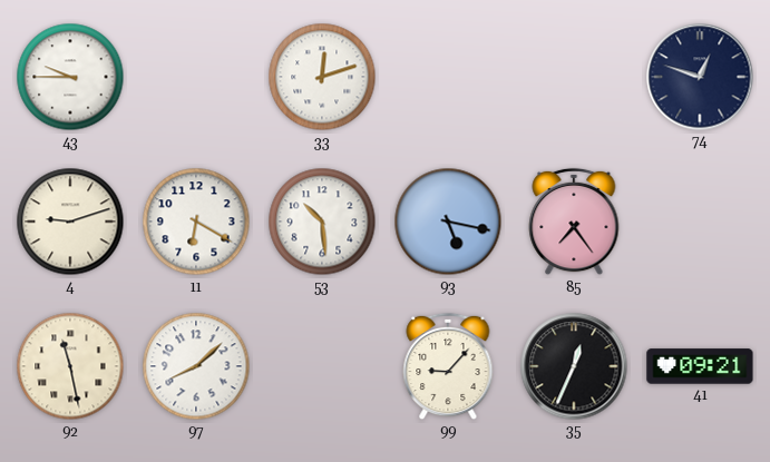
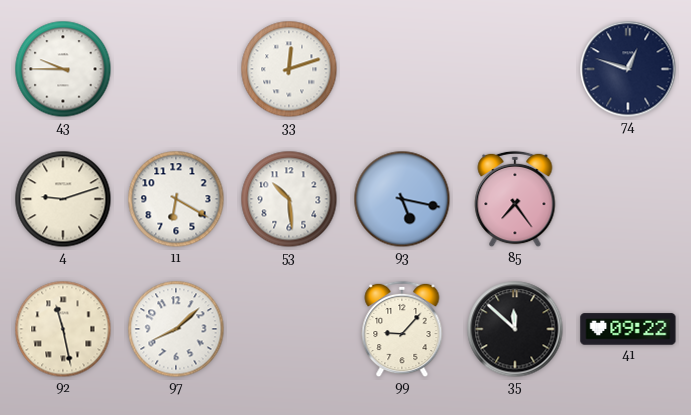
35: 12:34 -> 11:52
41: 09:21 -> 09:22
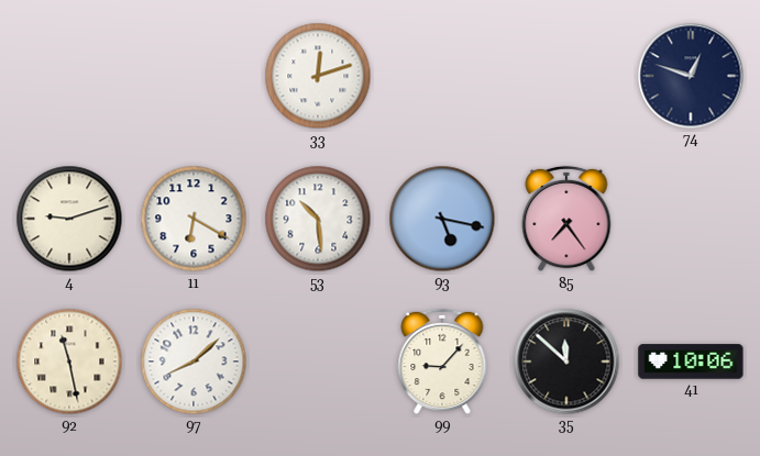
43: 9:45 -> none
41: 09:22 -> 10:06
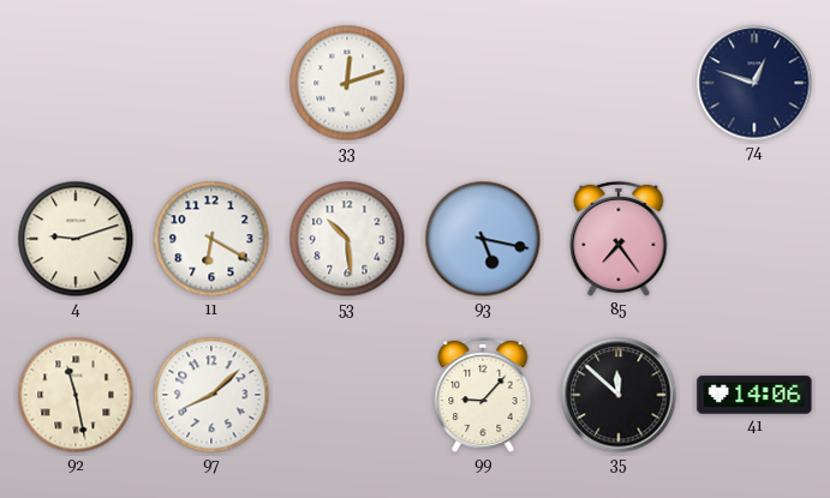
41: 10:06 -> 14:06
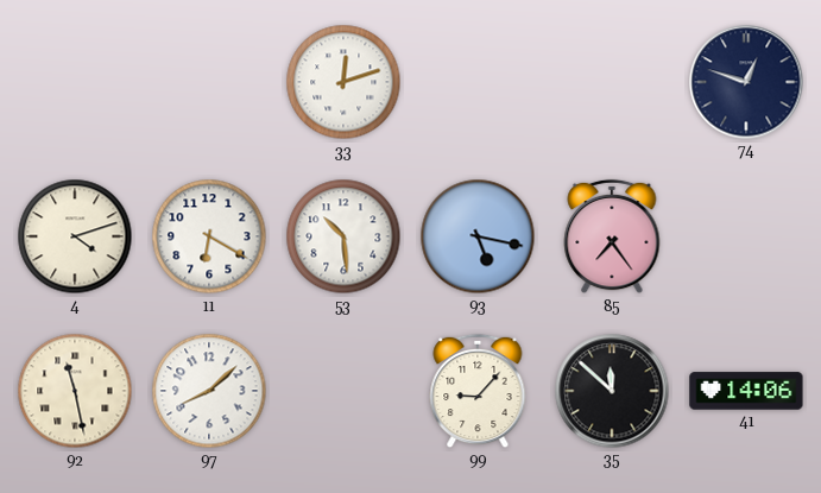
4: 9:12 -> 4:12
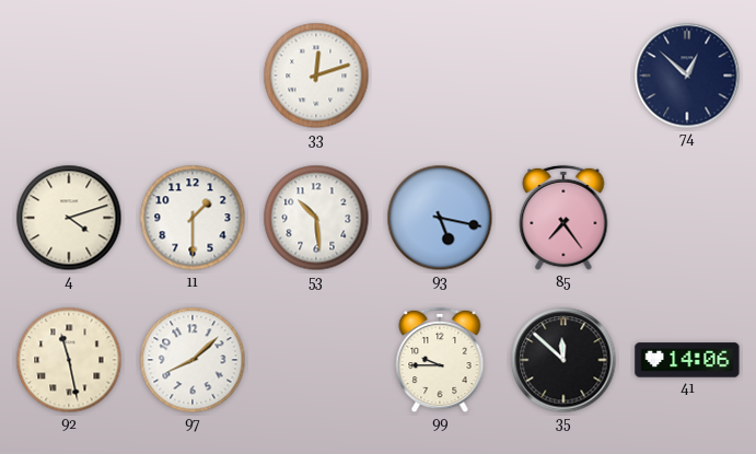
74: 12:48 -> 12:52
11: 6:20 -> 1:30
99: 9:07 -> 9:45
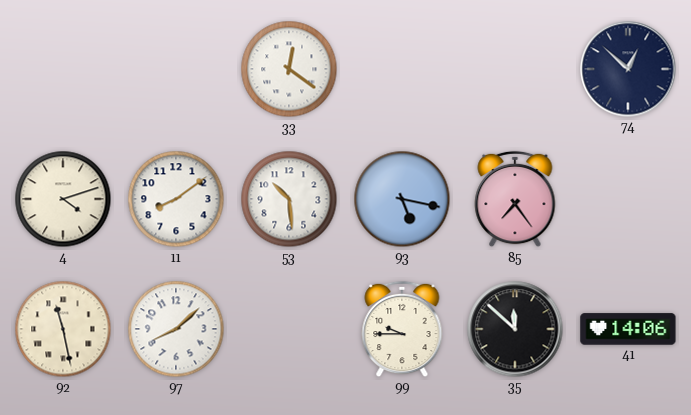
33: 12:12 -> 12:21
11: 1:30 -> 8:09
